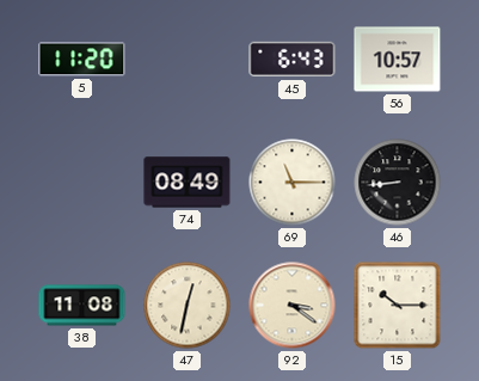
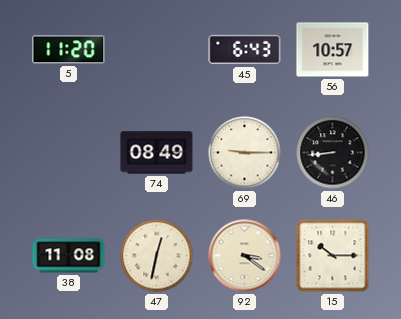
69: 11:15 -> 9:15
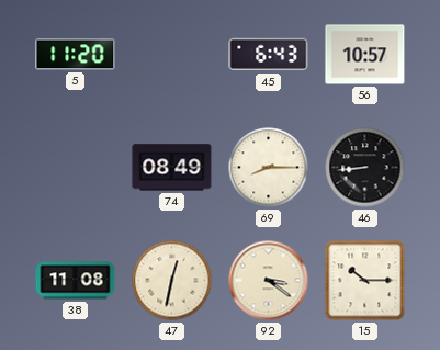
69: 9:15 -> 8:15
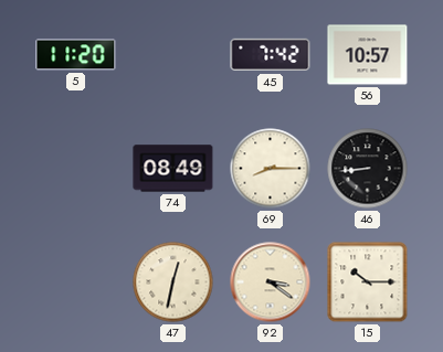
45: 6:43 -> 7:42
38: 11:08 -> none
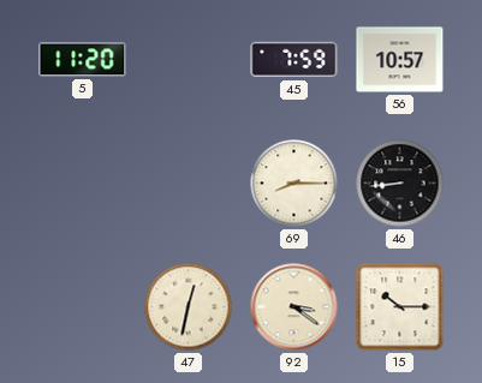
45: 7:42 -> 7:59
74: 08:49 -> none
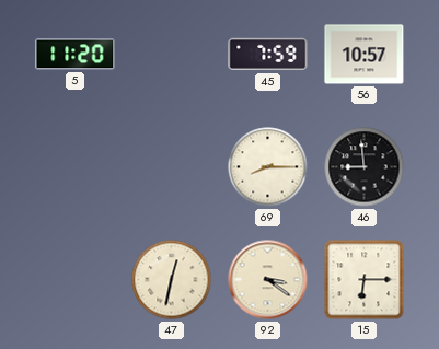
46: 8:44 -> 8:59
15: 10:15 -> 6:15
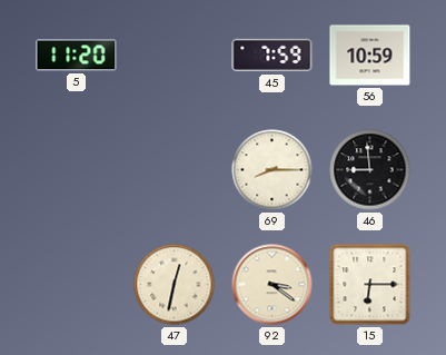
56: 10:57 -> 10:59
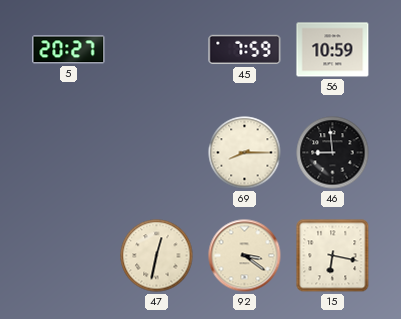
5: 11:20 -> 20:27
15: 6:15 -> 6:17
